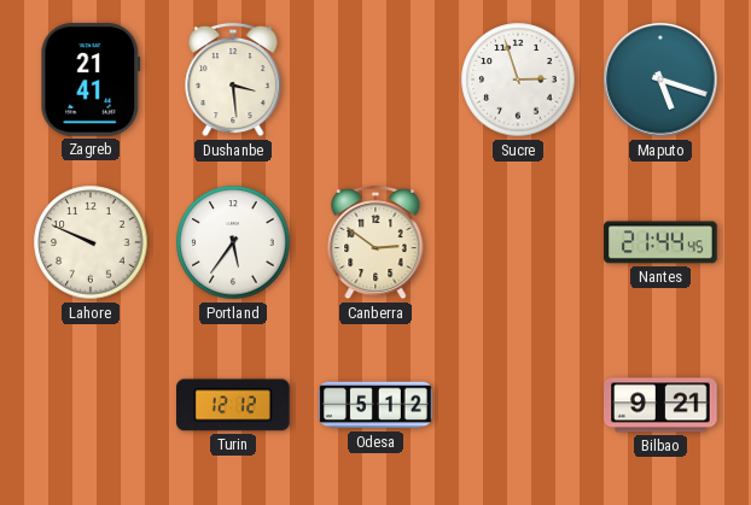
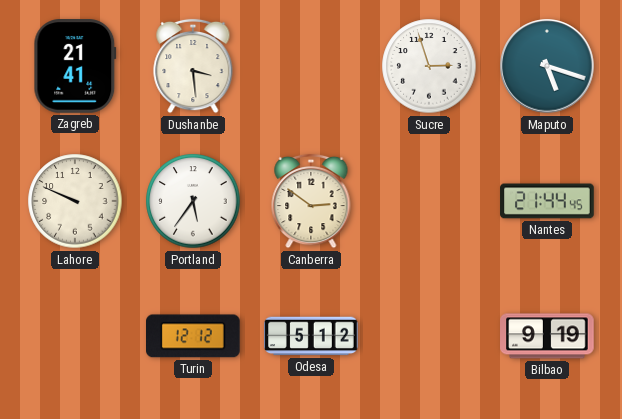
Bilbao: 9:21 -> 9:19
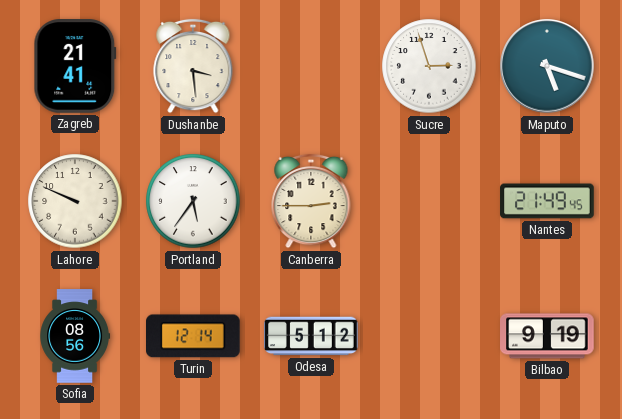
Canberra: 2:51 -> 2:45
Nantes: 21:44 -> 21:49
Sofia: none -> 08:56
Turin: 12:12 -> 12:14
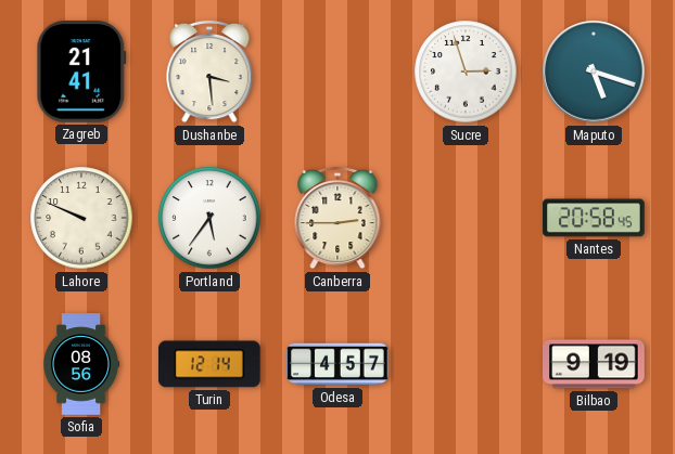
Nantes: 21:49 -> 20:58
Odesa: 5:12 -> 4:57
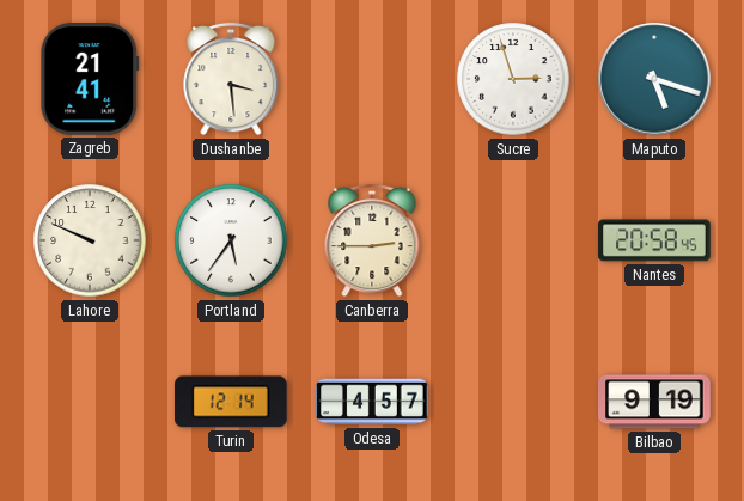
Sofia: 08:56 -> none
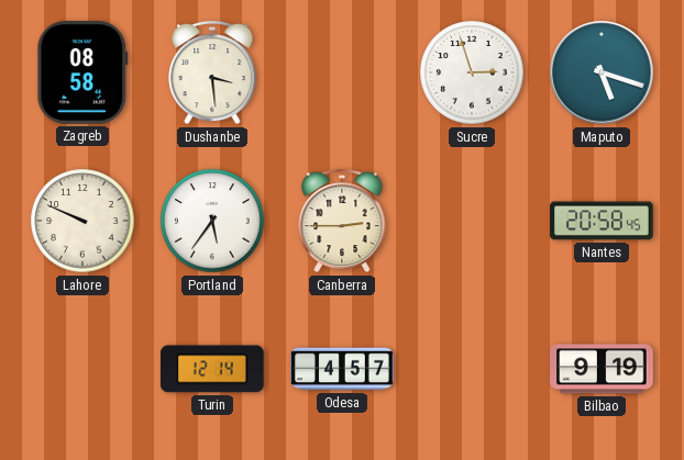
Zagreb: 21:41 -> 08:58
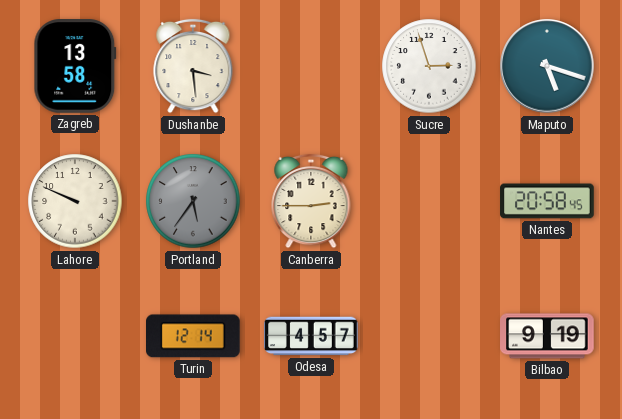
Zagreb: 08:58 -> 13:58
Portland dial: white -> grey
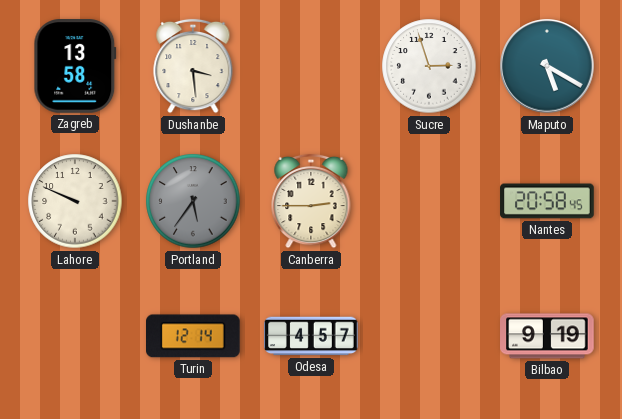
Maputo: 5:18 -> 5:20
